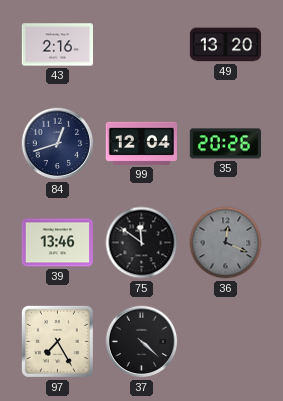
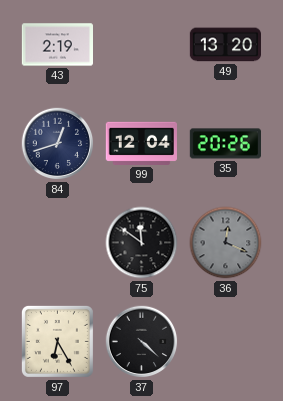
43: 2:16 -> 2:19
39: 13:46 -> none
97: 7:25 -> 6:25
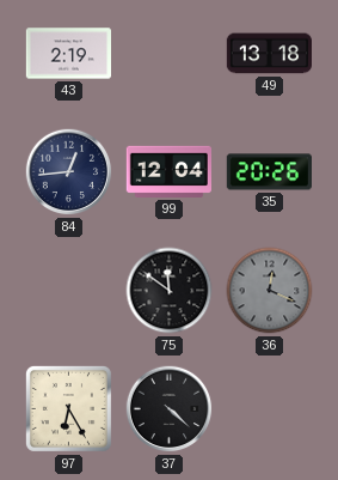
49: 13:20 -> 13:18
84: 12:42 -> 12:44
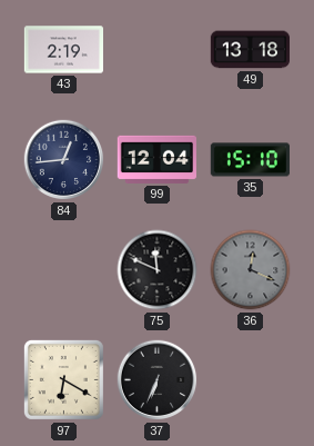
35: 20:26 -> 15:10
75: 11:51 -> 11:49
97: 6:25 -> 6:20
37: 4:22 -> 6:34
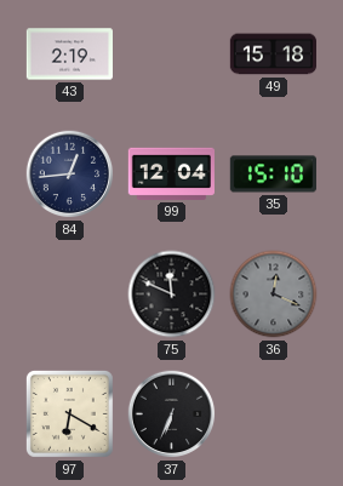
49: 13:18 -> 15:18
